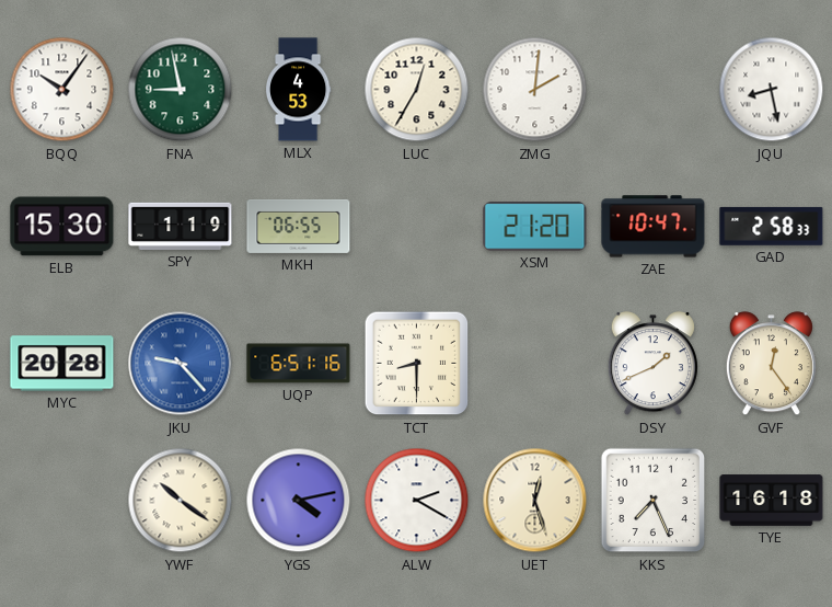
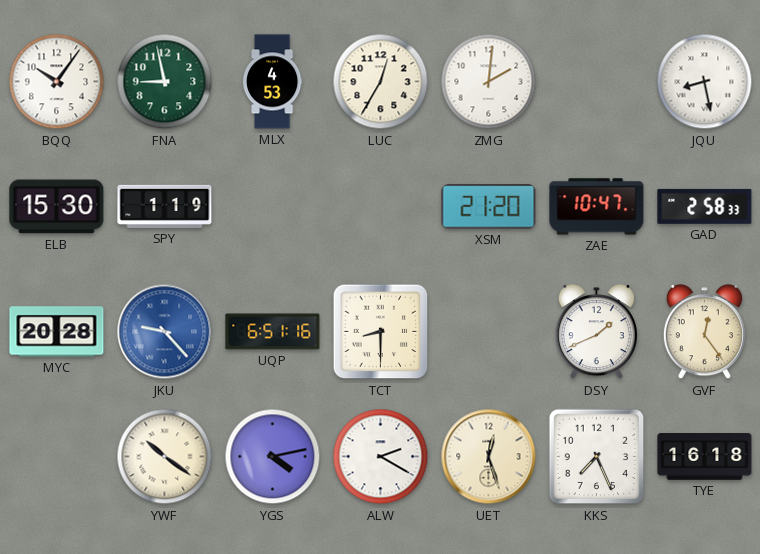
MKH: 06:55 -> none
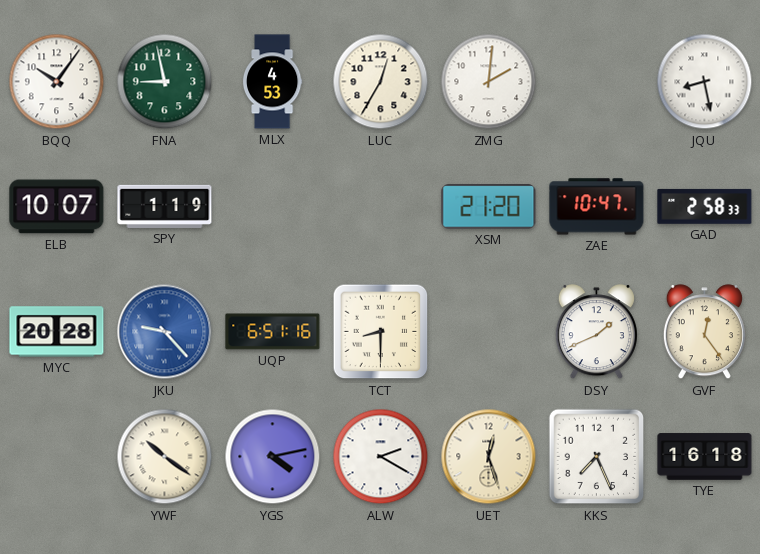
ELB: 15:30 -> 10:07
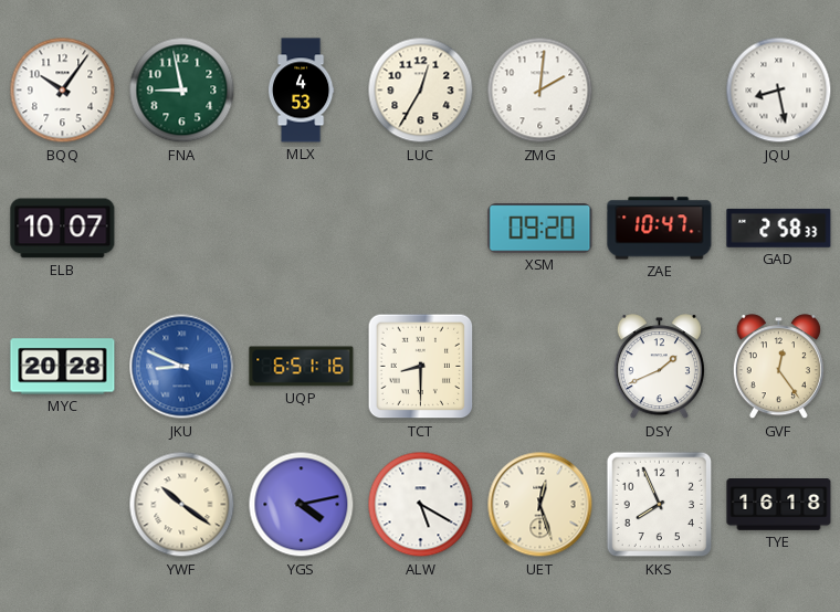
SPY: 1:19 -> none
XSM: 21:20 -> 09:20
JKU: 9:23 -> 8:49
ALW: 2:20 -> 5:20
KKS: 7:26 -> 7:56
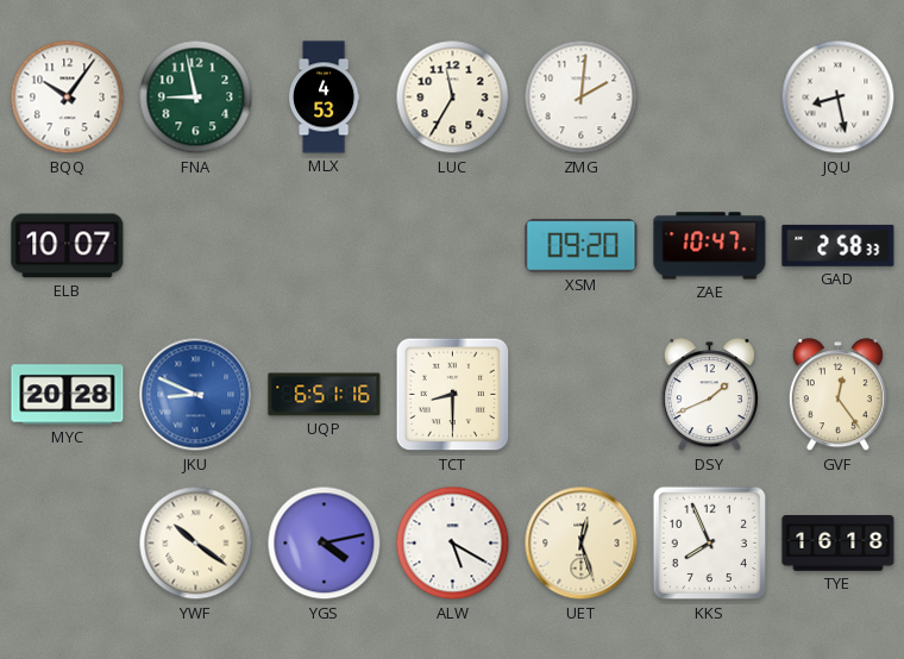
LUC: 12:35 -> 11:35
